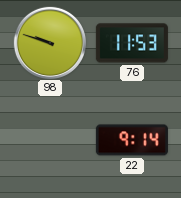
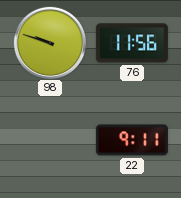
76: 11:53 -> 11:56
22: 9:14 -> 9:11
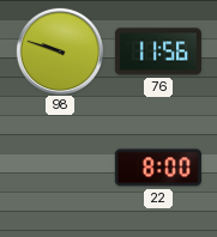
22: 9:11 -> 8:00
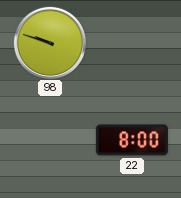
76: 11:56 -> none
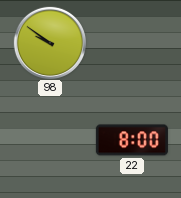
98: 9:48 -> 9:51
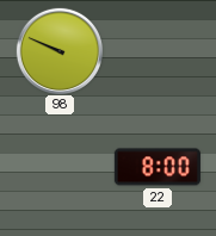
98: 9:51 -> 9:49
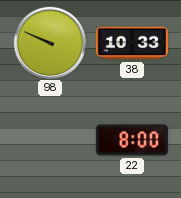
38: none -> 10:33
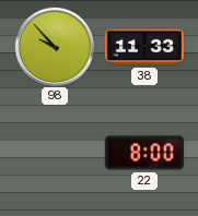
98: 9:49 -> 9:53
38: 10:33 -> 11:33
